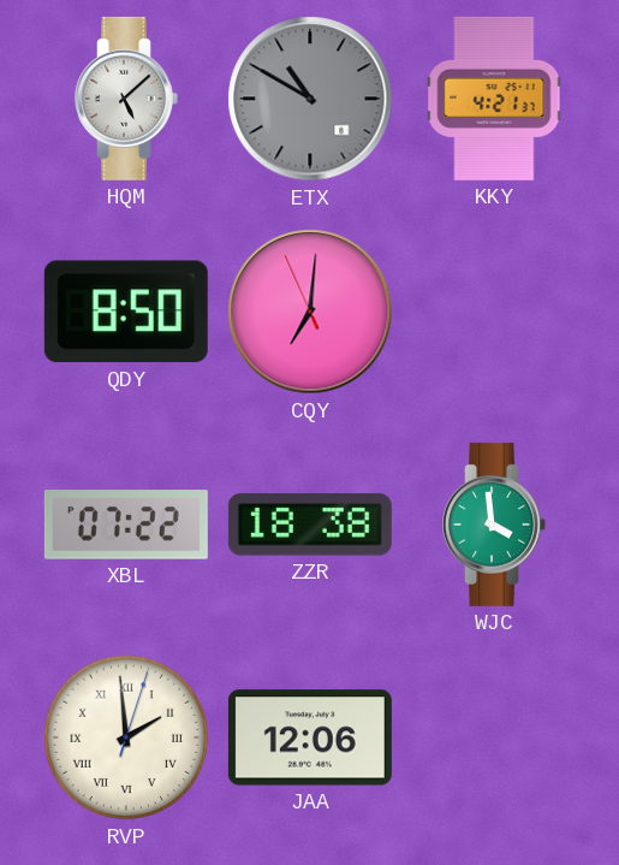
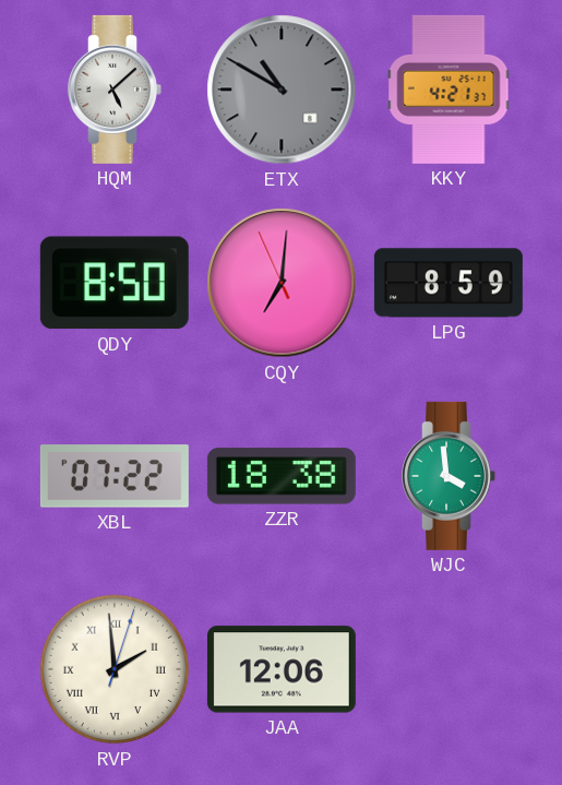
LPG: none -> 8:59
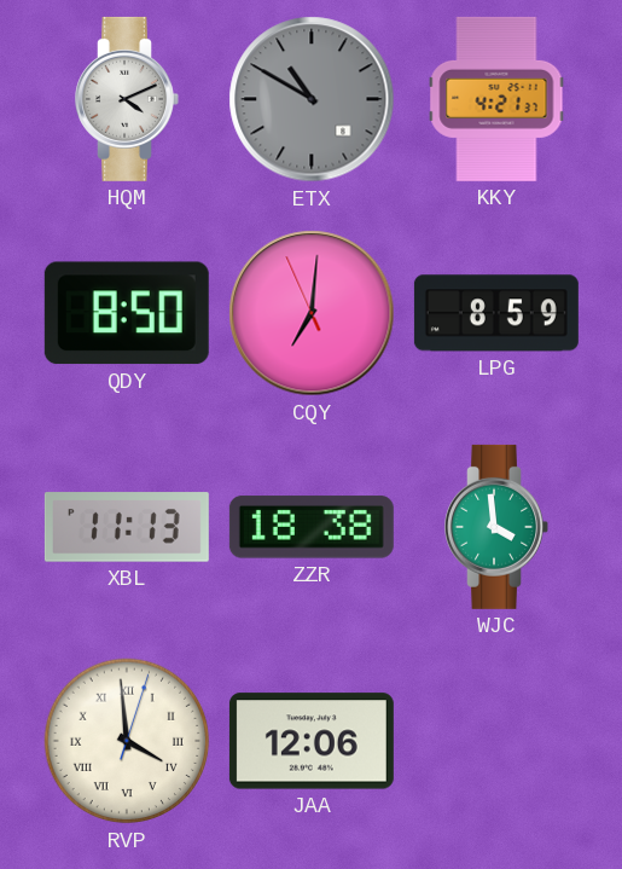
HQM: 5:08 -> 4:11
XBL: 07:22 -> 11:13
RVP: 1:59 -> 3:59
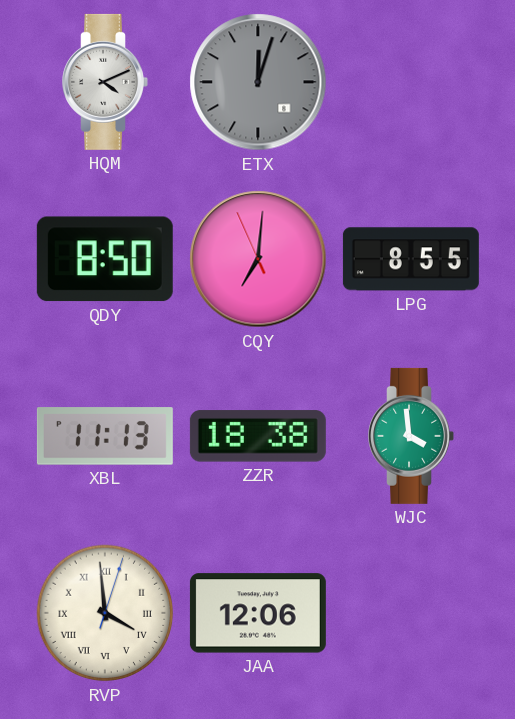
ETX: 10:50 -> 12:03
KKY: 4:21 -> none
LPG: 8:59 -> 8:55
